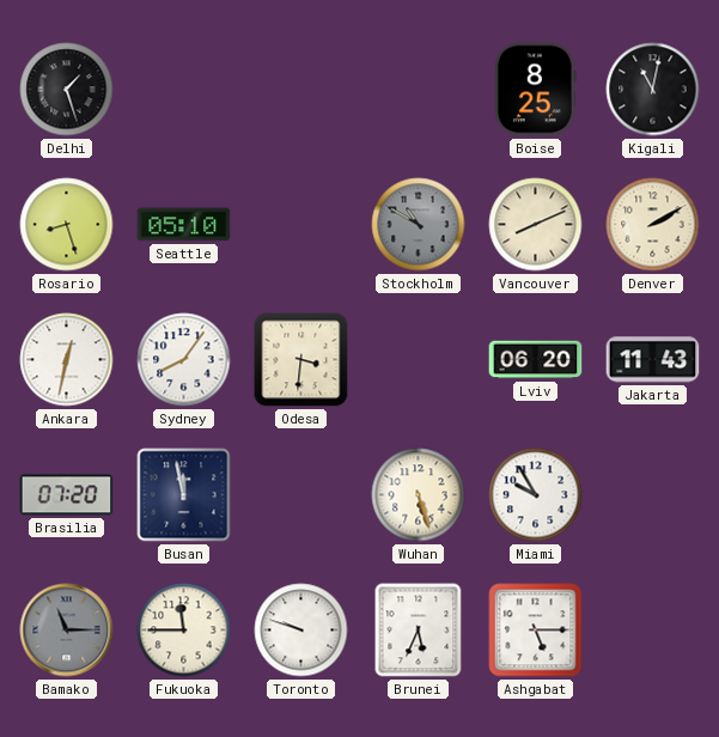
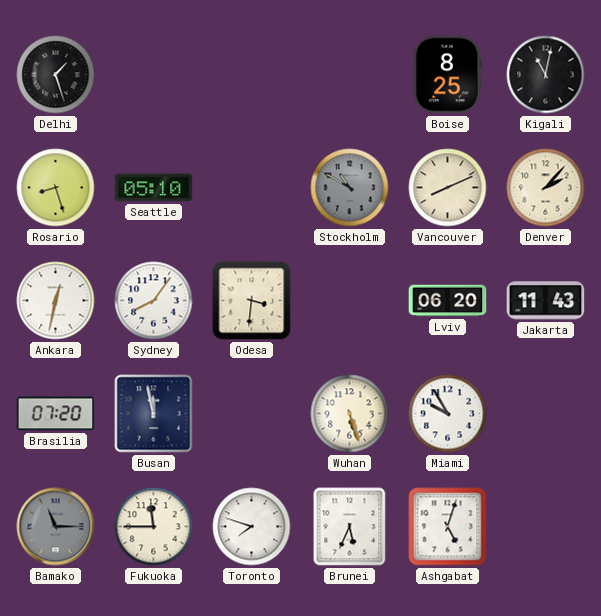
Denver: 2:10 -> 2:07
Toronto: 9:48 -> 7:48
Ashgabat: 5:15 -> 5:03
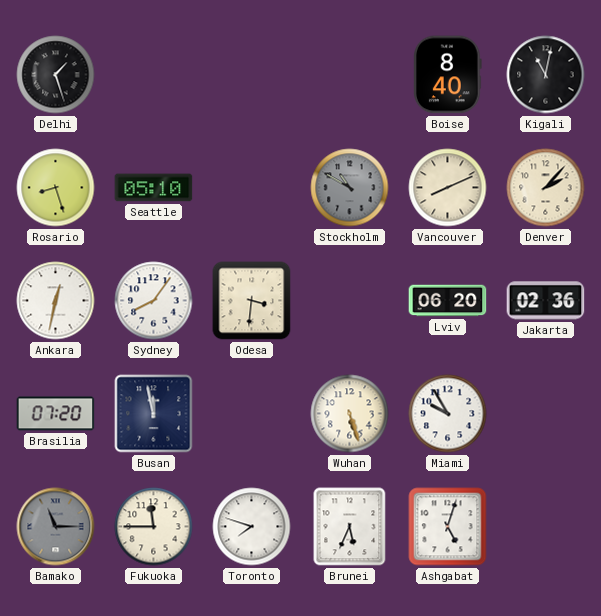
Boise: 8:25 -> 8:40
Jakarta: 11:43 -> 02:36
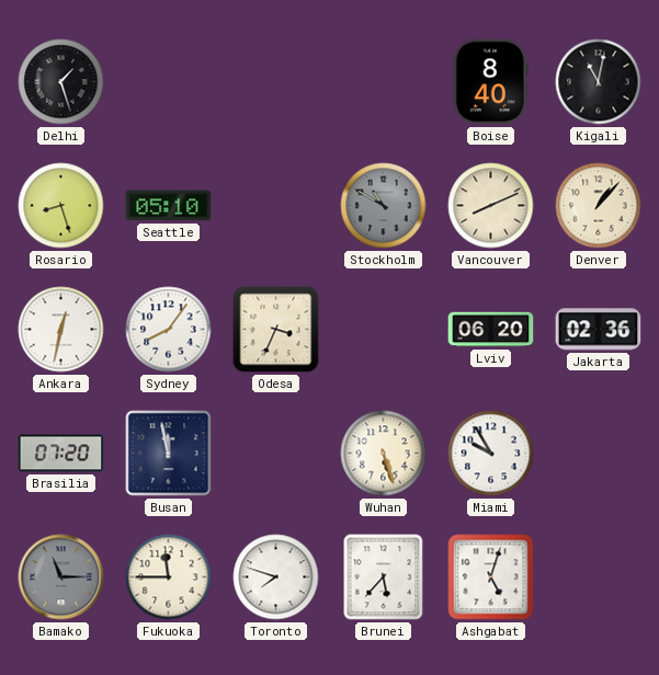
Denver: 2:07 -> 1:07
Odesa: 3:31 -> 3:34
Brunei: 5:34 -> 5:37
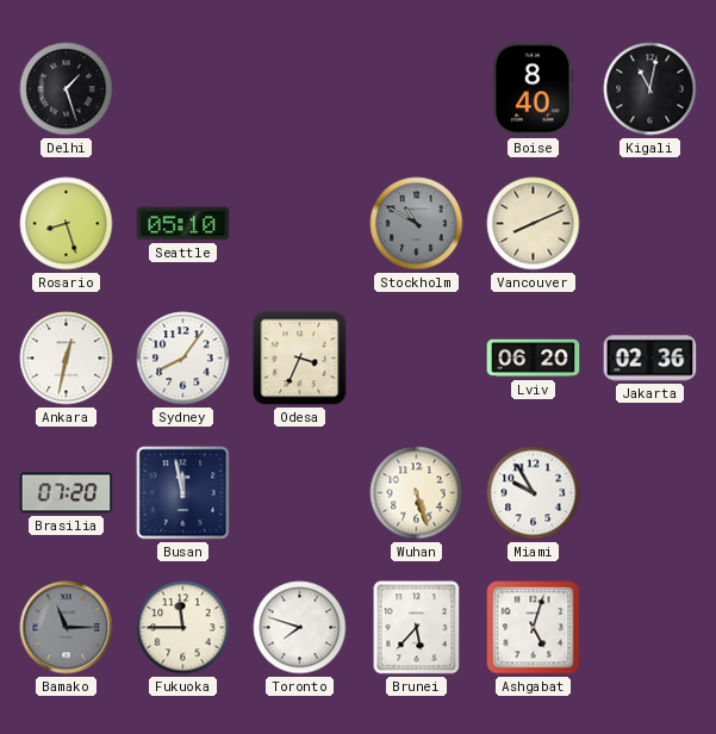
Denver: 1:07 -> none
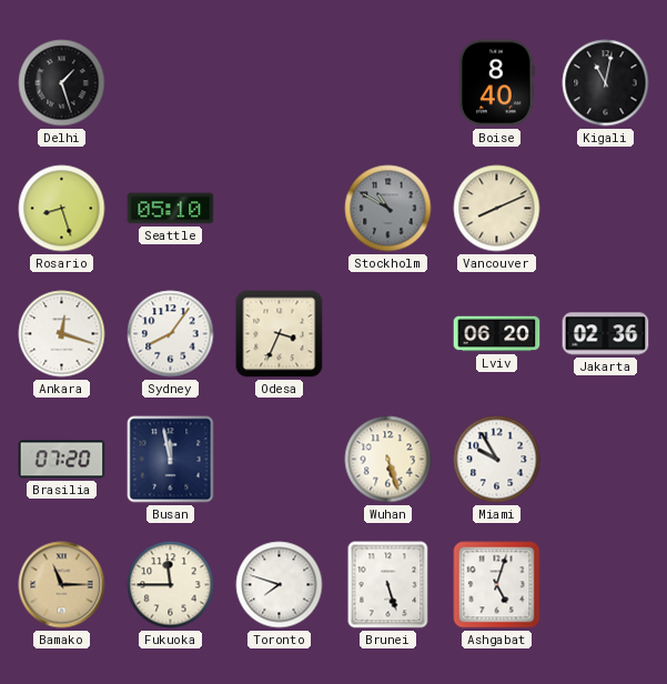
Ankara: 12:32 -> 12:18
Bamako dial: grey -> champagne
Brunei: 5:37 -> 5:27
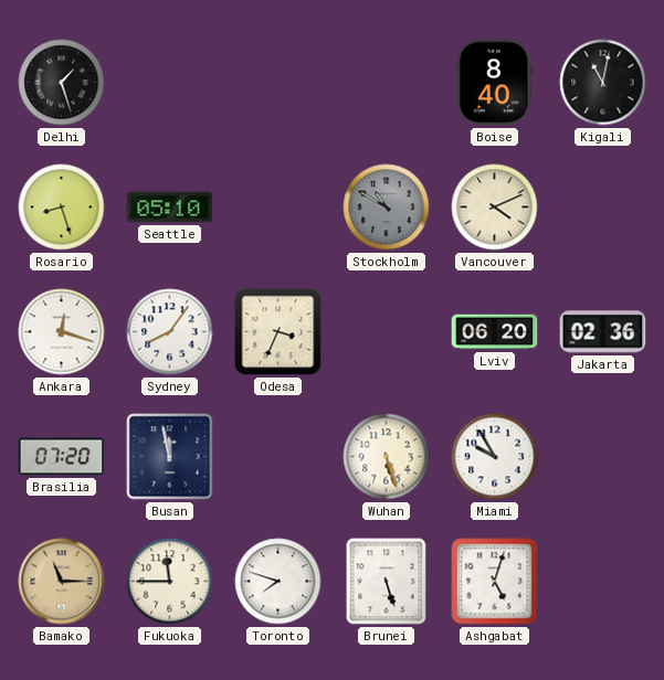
Vancouver: 8:11 -> 4:11
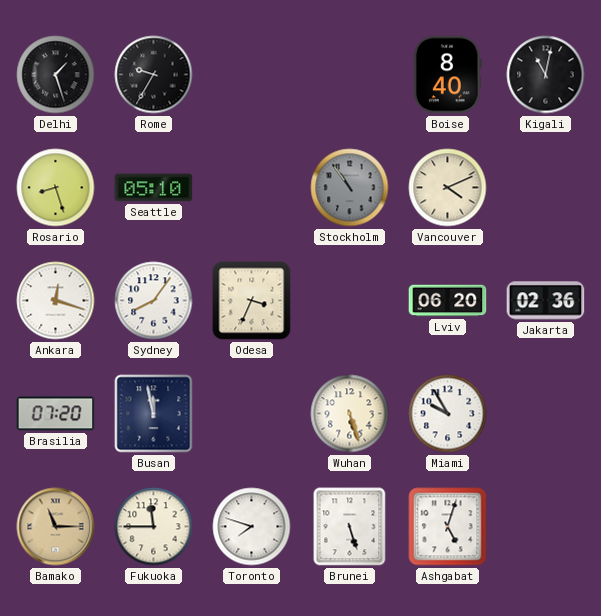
Rome: none -> 9:35
Stockholm: 10:50 -> 10:54
